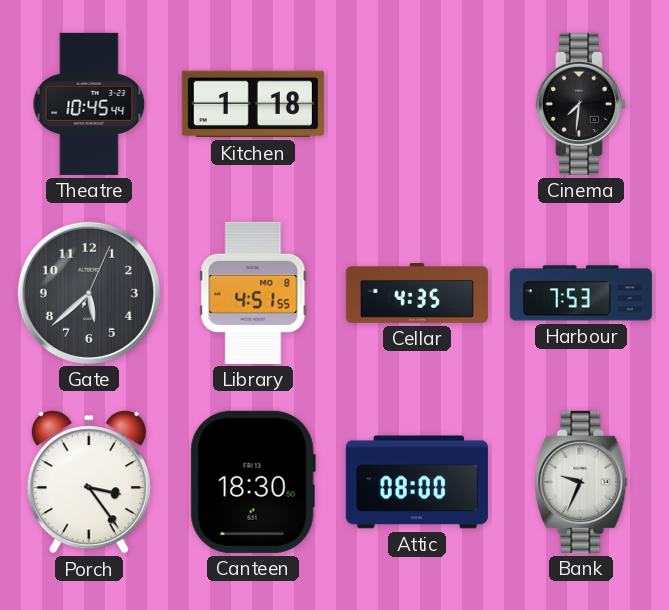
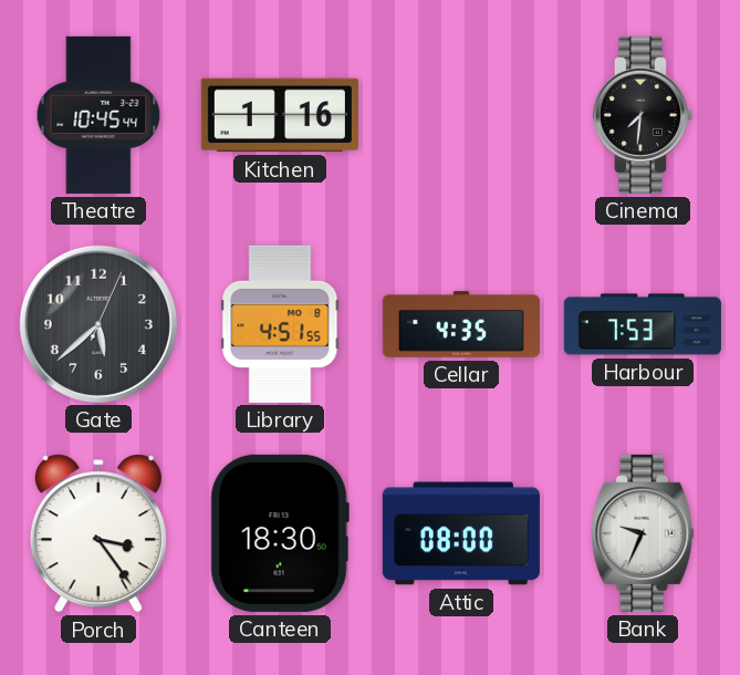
Kitchen: 1:18 -> 1:16
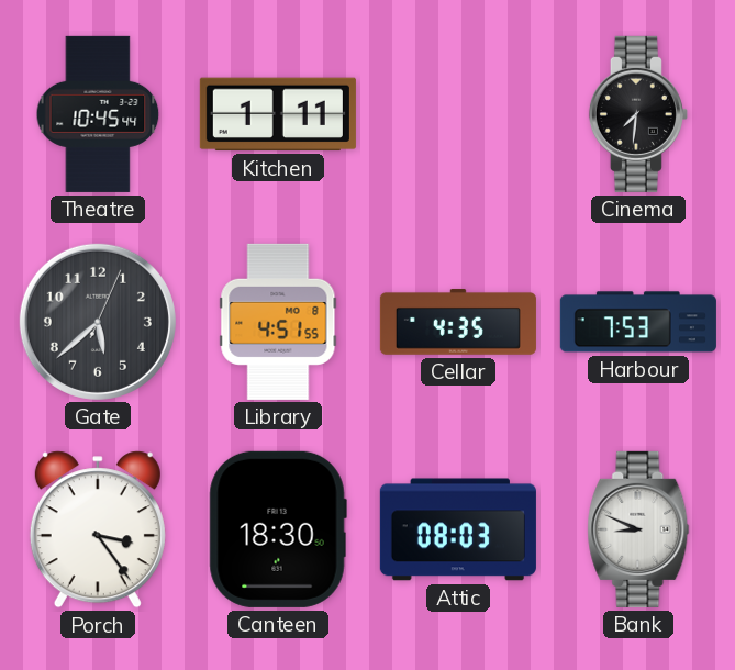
Kitchen: 1:16 -> 1:11
Attic: 08:00 -> 08:03
Bank: 9:34 -> 8:49
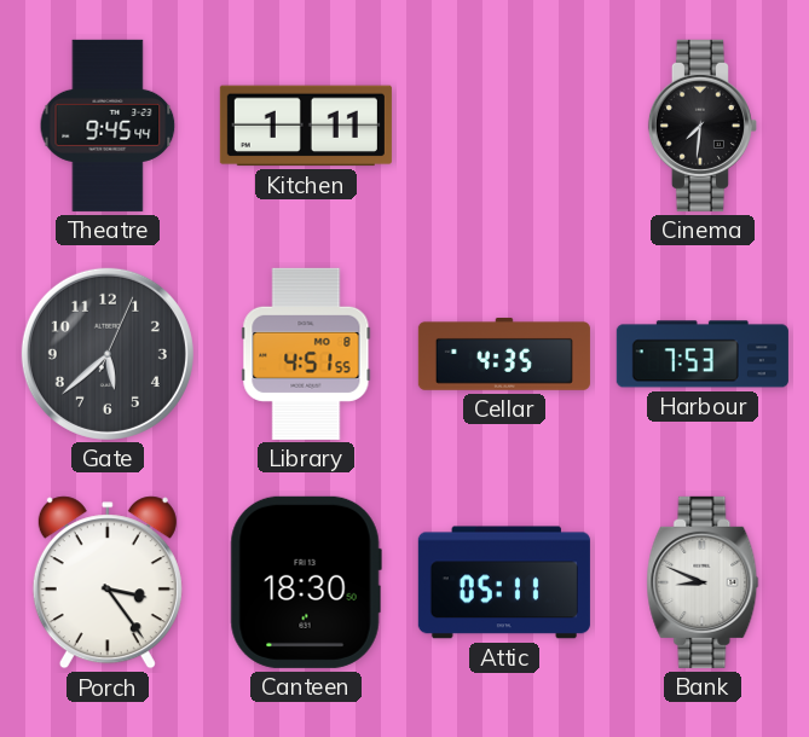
Theatre: 10:45 -> 9:45
Attic: 08:03 -> 05:11
